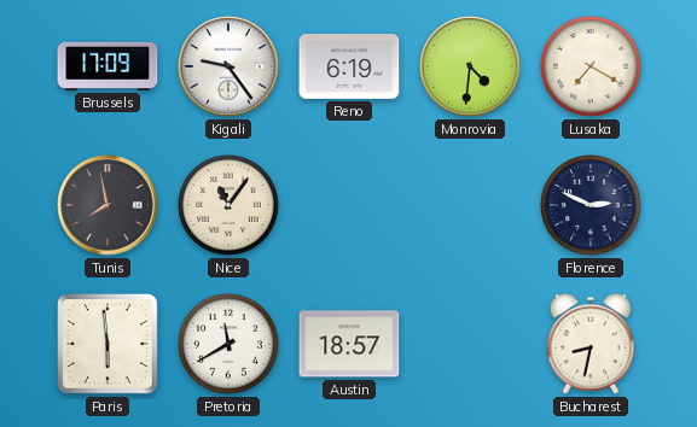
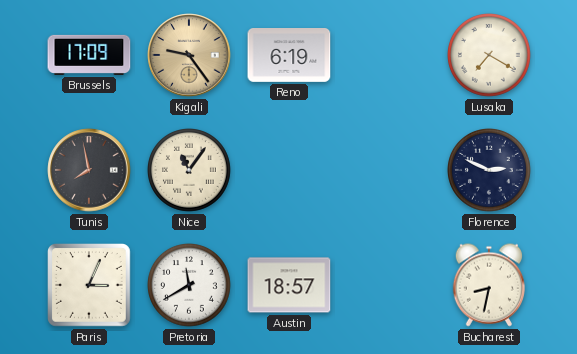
Kigali dial: white -> champagne
Monrovia: 4:31 -> none
Paris: 5:59 -> 3:04
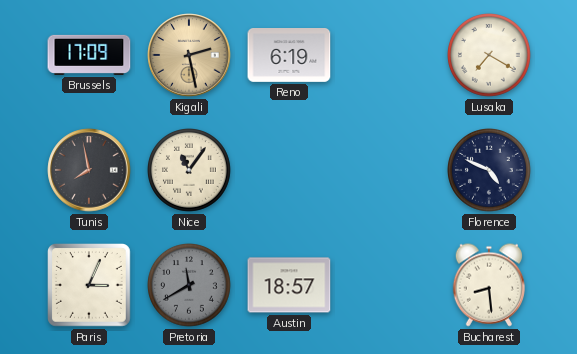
Kigali: 9:24 -> 2:28
Florence: 2:49 -> 4:49
Pretoria dial: white -> grey
Bucharest: 8:32 -> 8:29
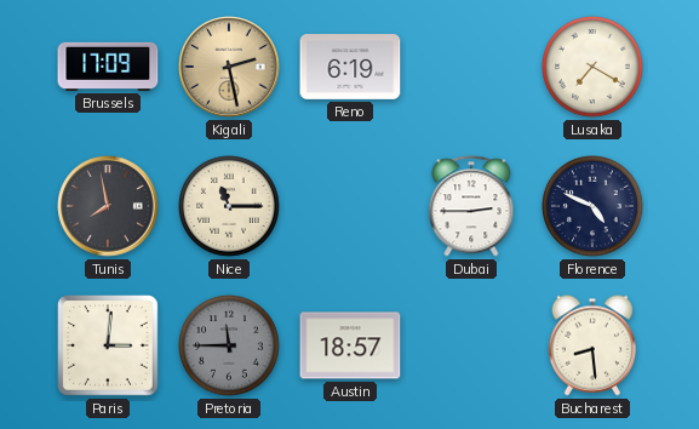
Nice: 11:06 -> 11:15
Dubai: none -> 2:45
Paris: 3:04 -> 3:01
Pretoria: 11:40 -> 11:45
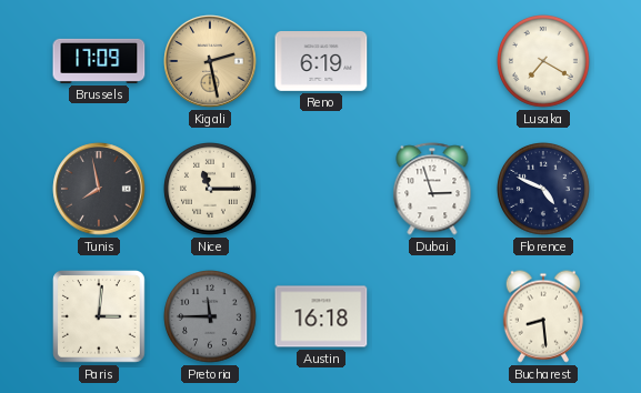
Dubai: 2:45 -> 2:57
Austin: 18:57 -> 16:18
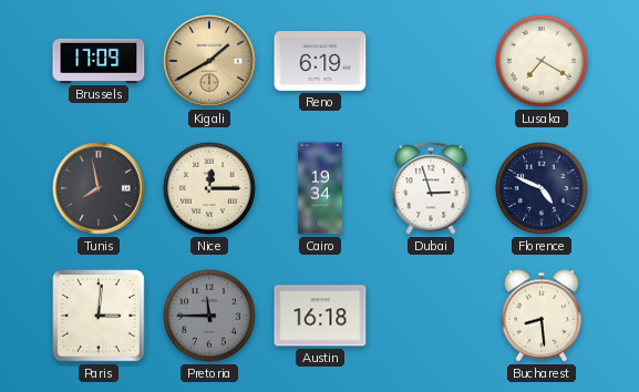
Kigali: 2:28 -> 1:40
Nice: 11:15 -> 12:15
Cairo: none -> 19:34
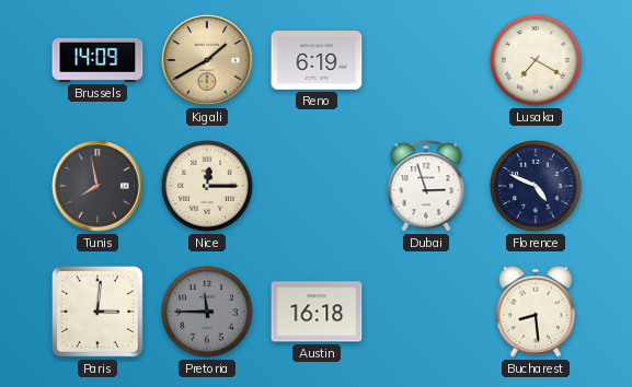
Brussels: 17:09 -> 14:09
Cairo: 19:34 -> none
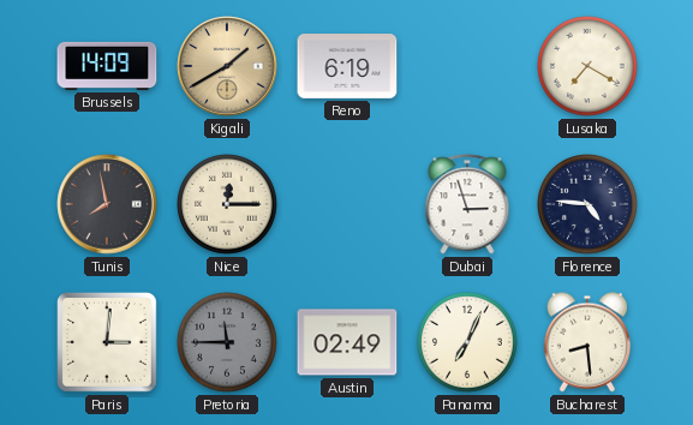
Florence: 4:49 -> 4:46
Austin: 16:18 -> 02:49
Panama: none -> 7:04
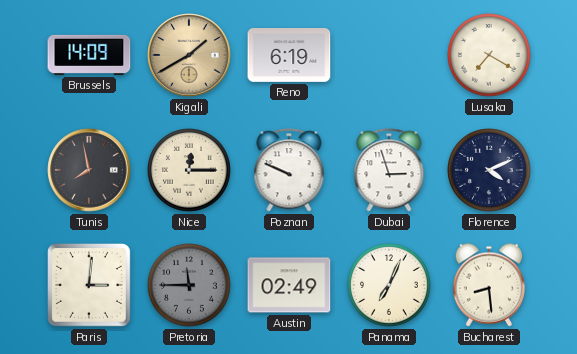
Poznan: none -> 9:49
Florence: 4:46 -> 4:11
